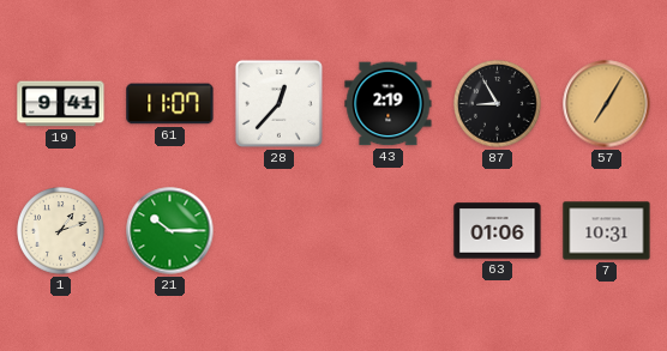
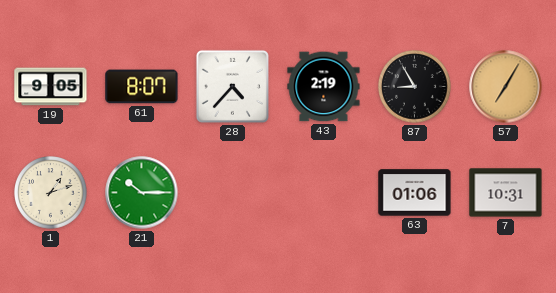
19: 9:41 -> 9:05
61: 11:07 -> 8:07
28: 12:37 -> 4:37
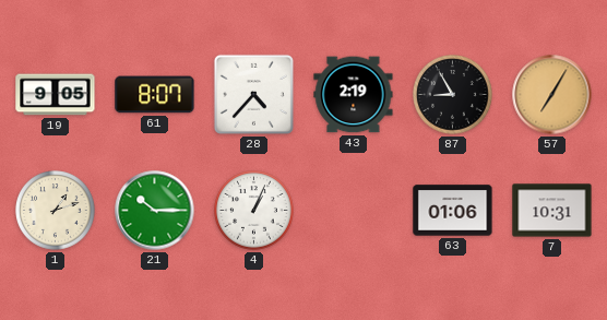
4: none -> 1:04
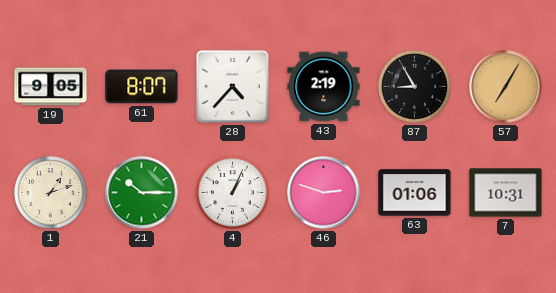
46: none -> 2:48
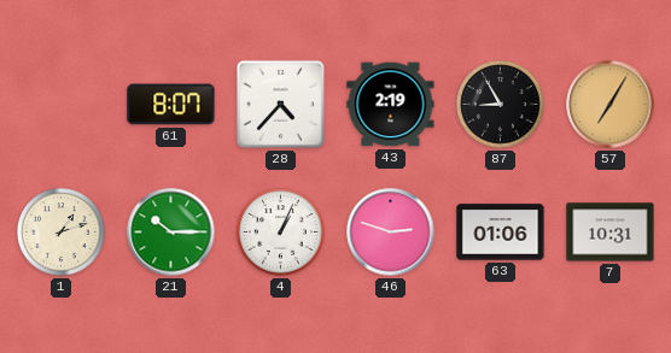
19: 9:05 -> none
